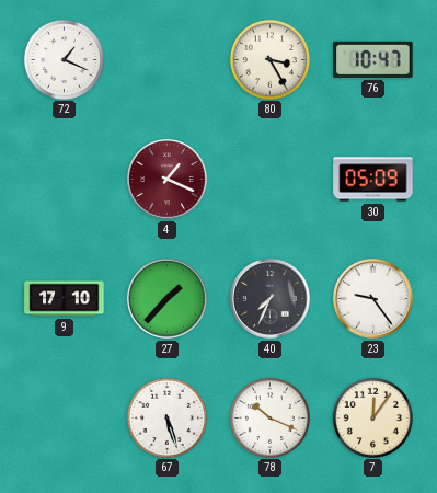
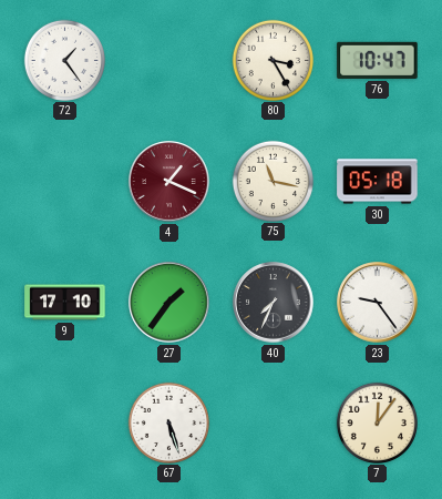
72: 1:19 -> 1:24
75: none -> 11:17
30: 05:09 -> 05:18
27: 1:37 -> 1:36
78: 10:19 -> none
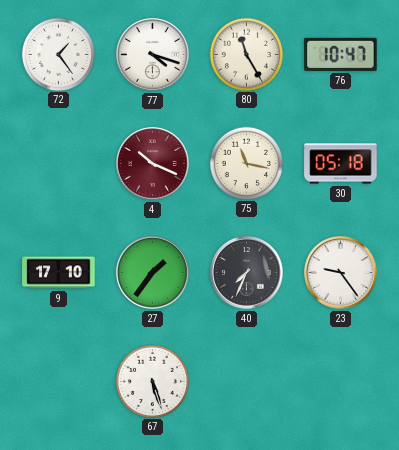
77: none -> 4:18
80: 3:25 -> 11:25
4: 1:19 -> 10:19
7: 12:06 -> none
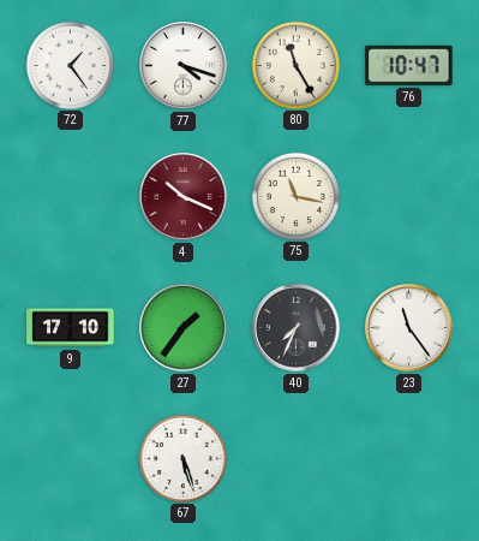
30: 05:18 -> none
23: 9:24 -> 11:24
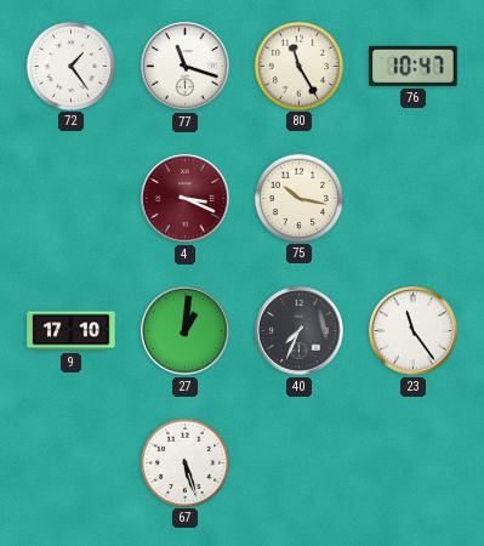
77: 4:18 -> 11:18
4: 10:19 -> 3:19
75: 11:17 -> 10:17
27: 1:36 -> 1:01
